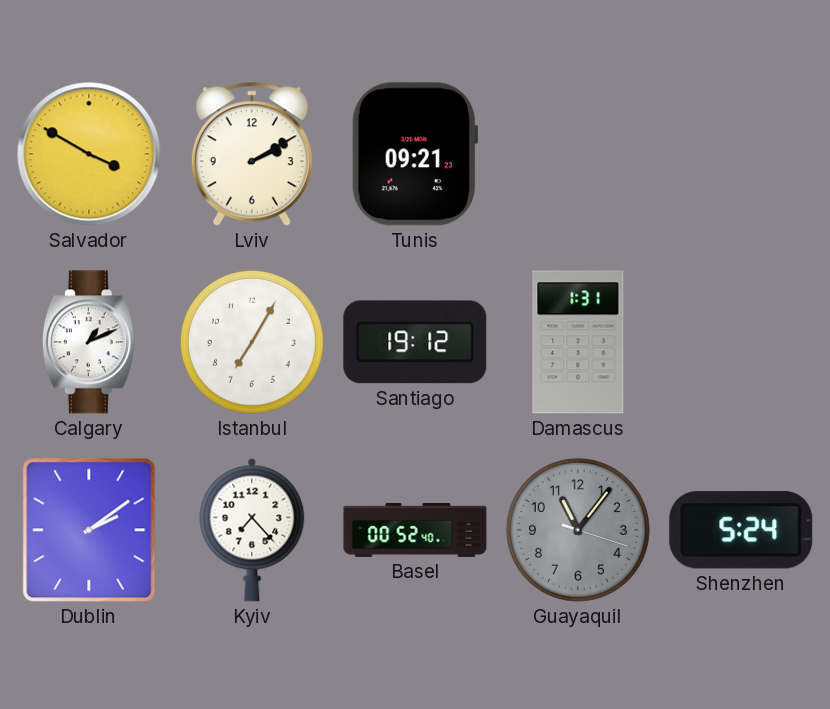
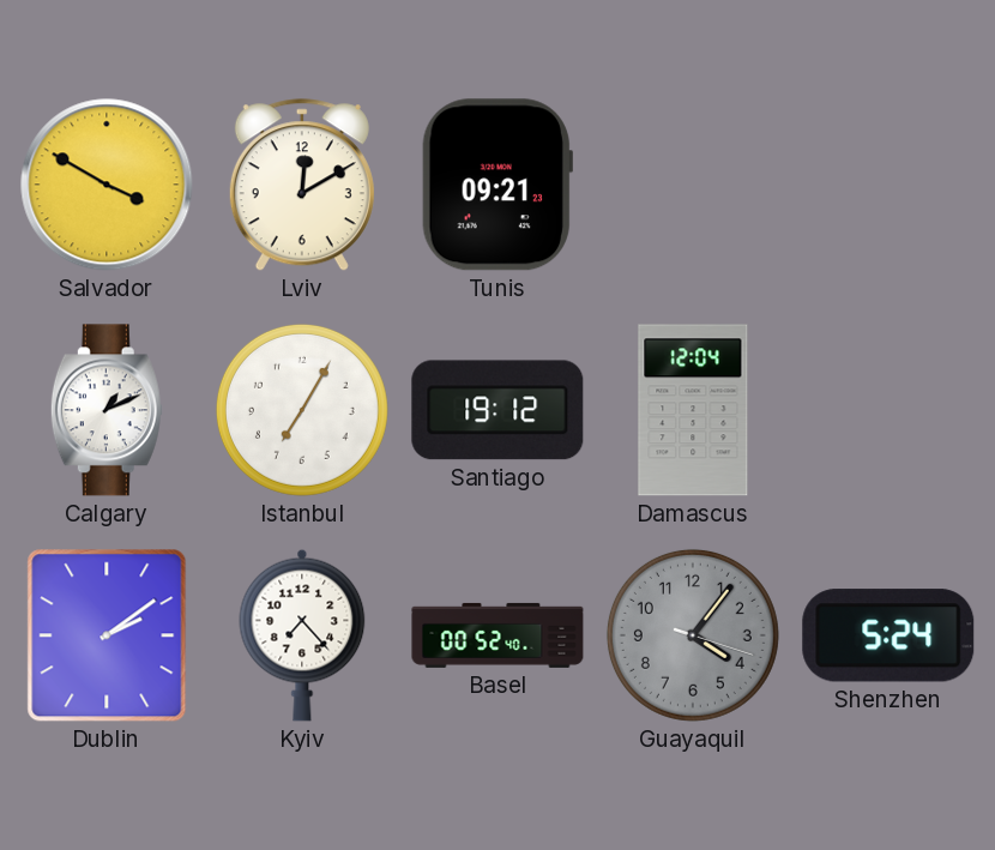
Lviv: 2:10 -> 12:10
Damascus: 1:31 -> 12:04
Guayaquil: 11:06 -> 4:06
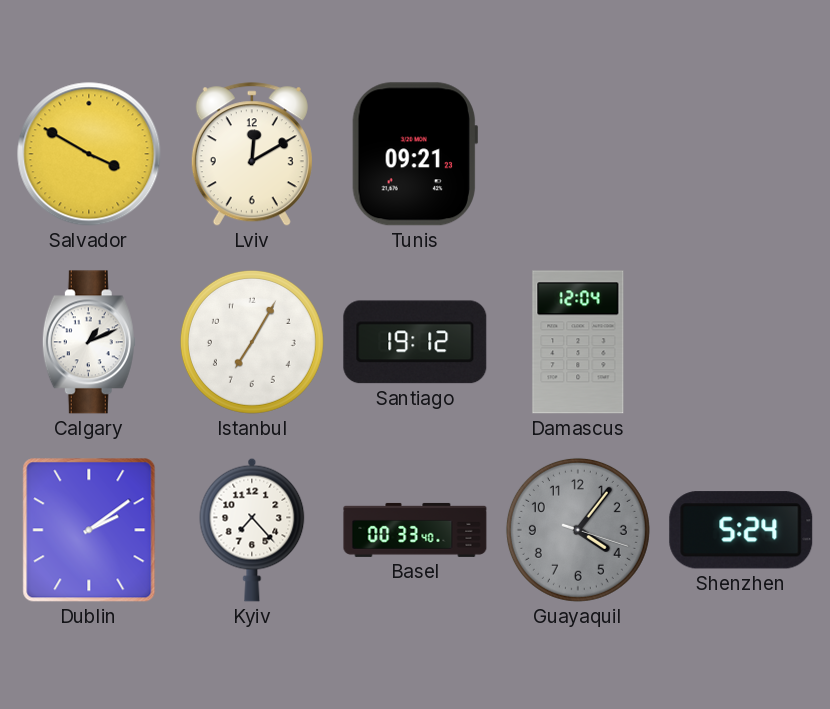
Basel: 00:52 -> 00:33
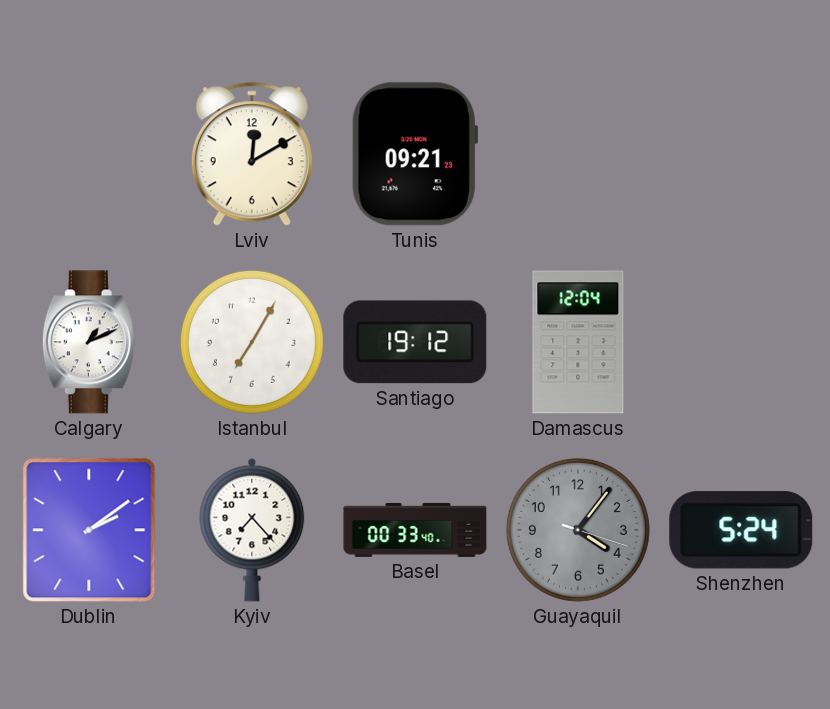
Salvador: 3:50 -> none
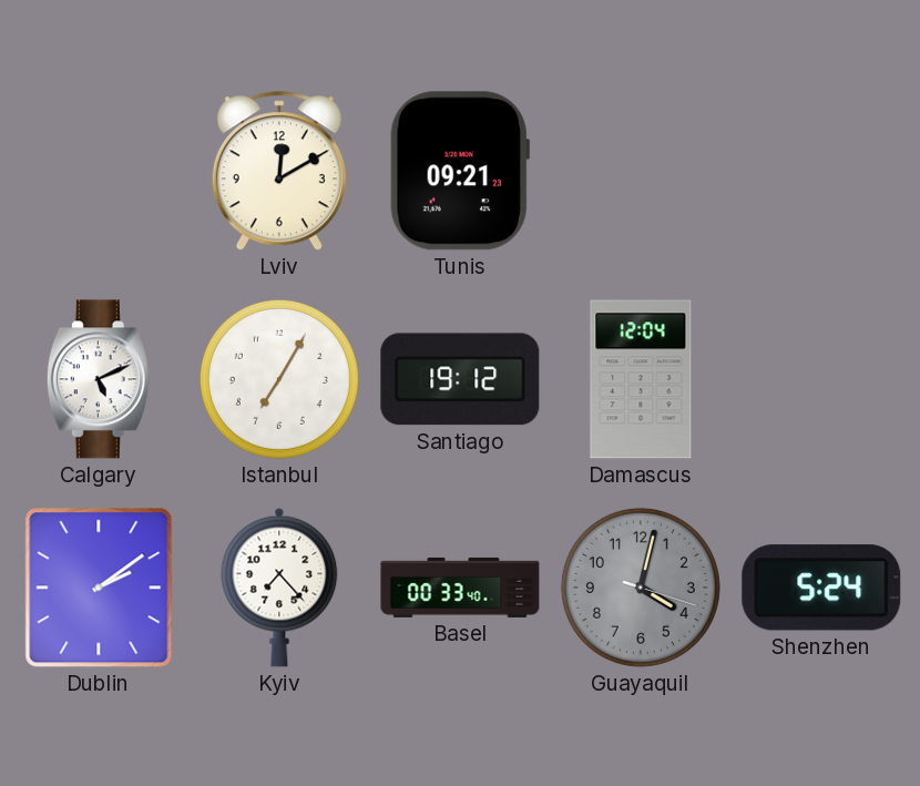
Calgary: 1:11 -> 5:11
Guayaquil: 4:06 -> 4:02
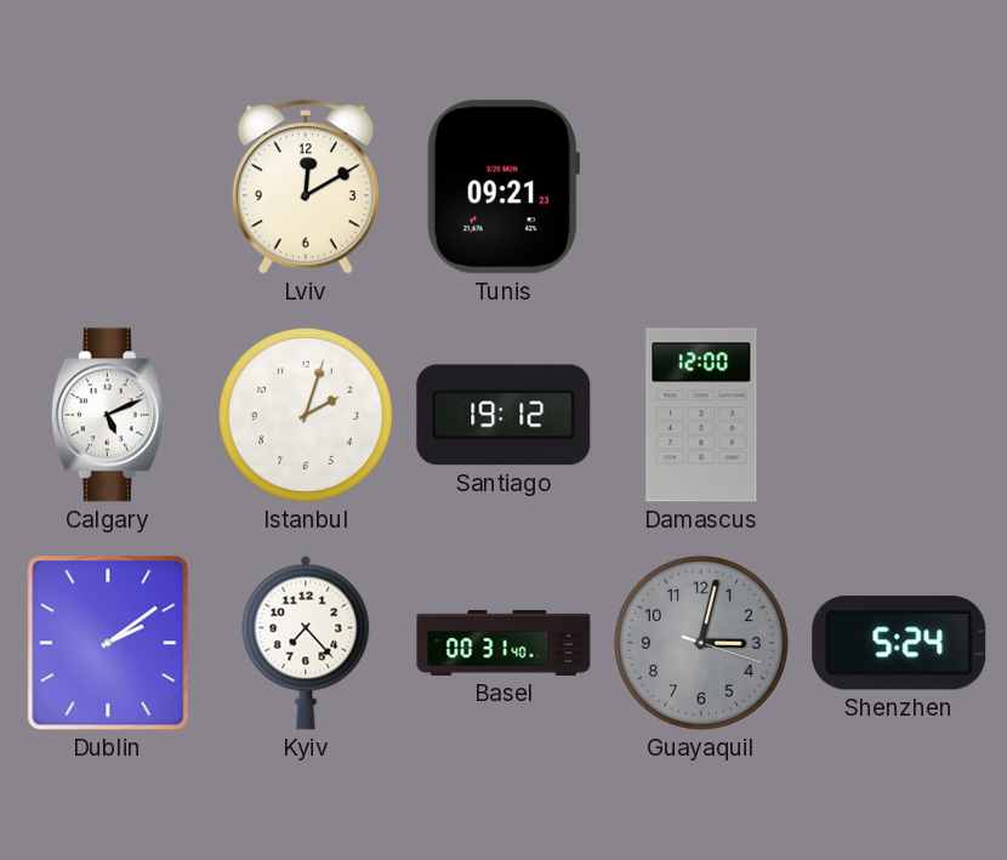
Istanbul: 7:05 -> 2:03
Damascus: 12:04 -> 12:00
Basel: 00:33 -> 00:31
Guayaquil: 4:02 -> 3:02
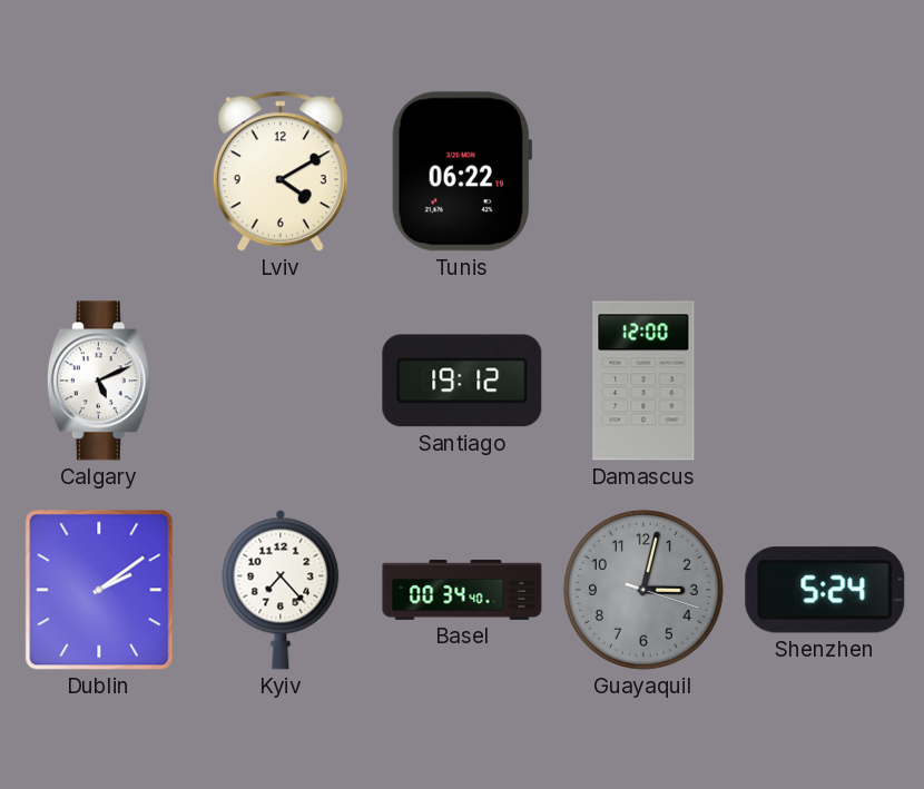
Lviv: 12:10 -> 4:10
Tunis: 09:21 -> 06:22
Istanbul: 2:03 -> none
Basel: 00:31 -> 00:34
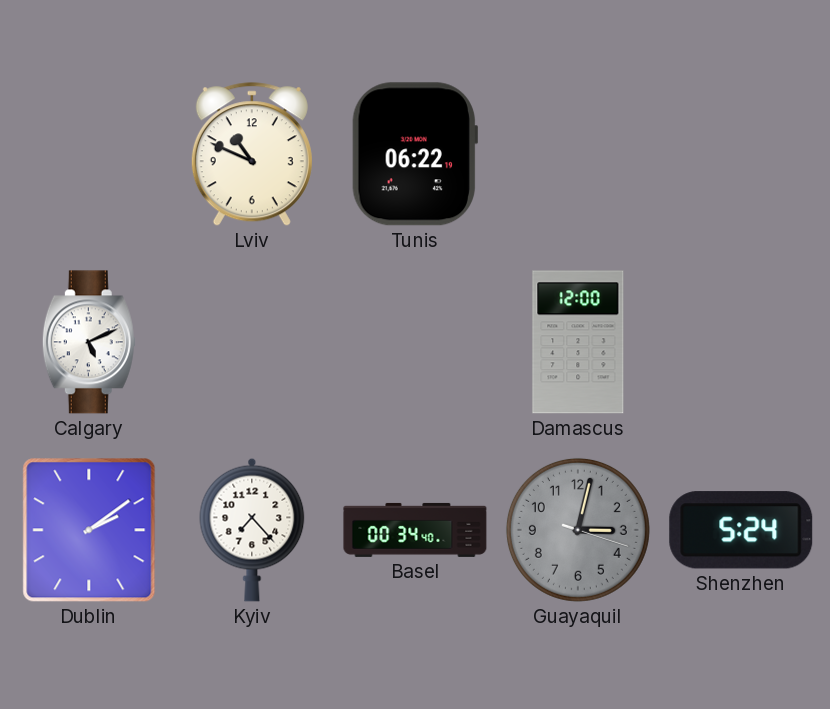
Lviv: 4:10 -> 10:49
Santiago: 19:12 -> none
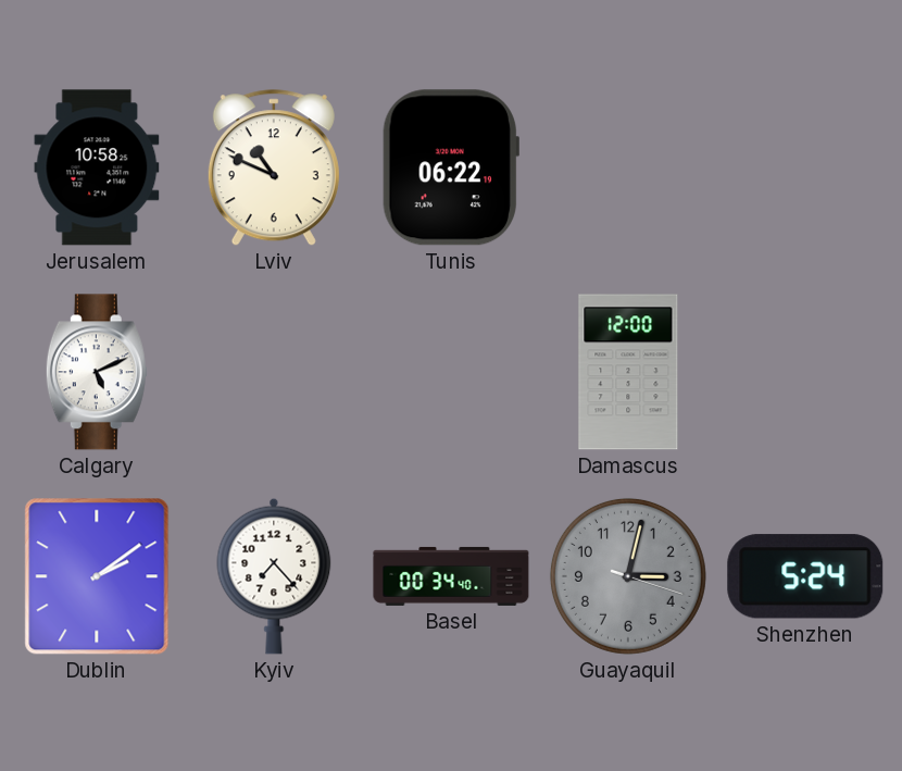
Jerusalem: none -> 10:58
